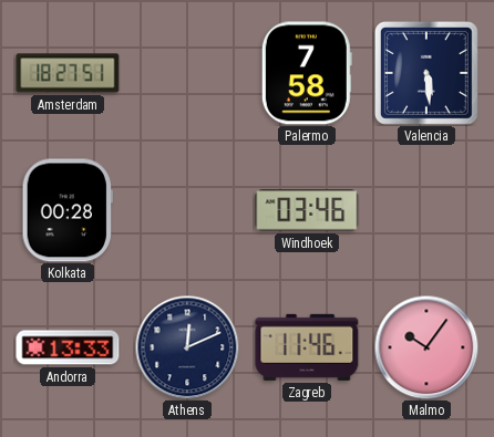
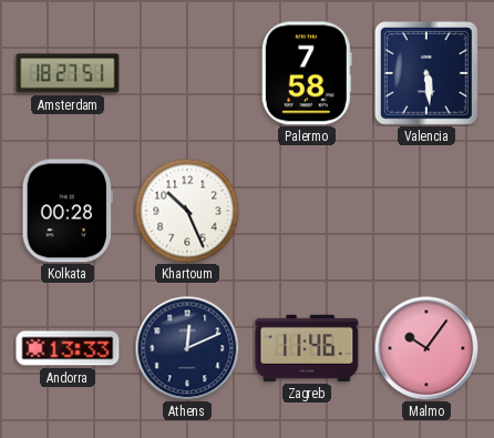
Khartoum: none -> 10:26
Windhoek: 03:46 -> none
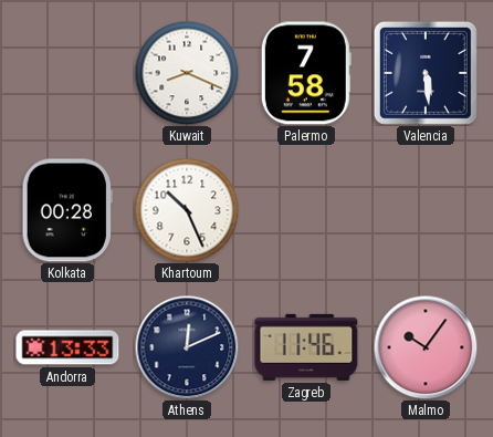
Amsterdam: 18:27 -> none
Kuwait: none -> 8:19
